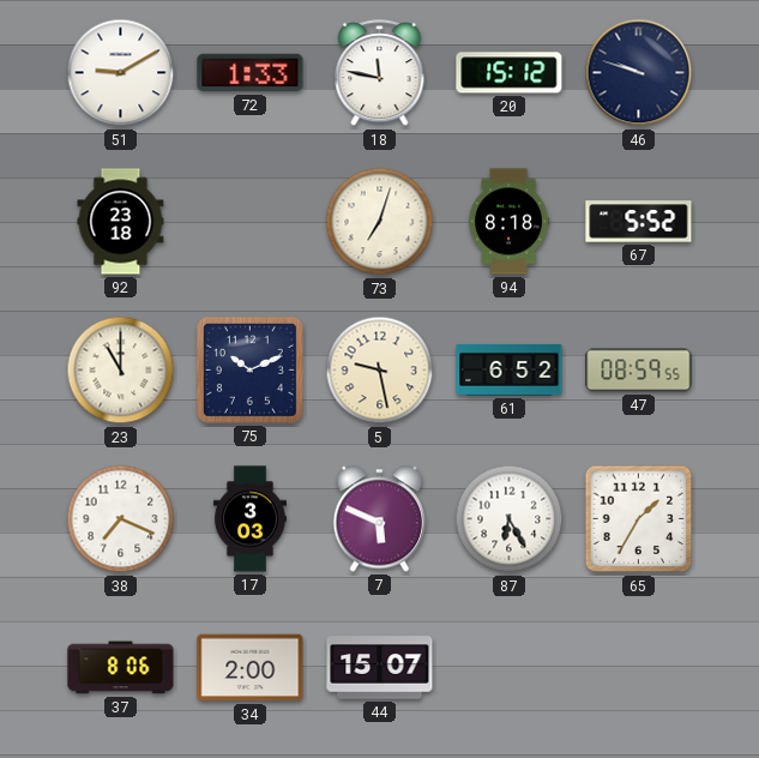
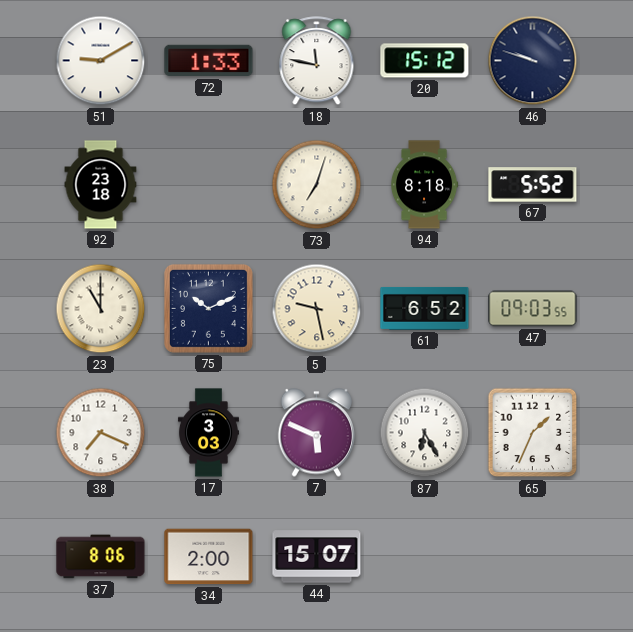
47: 08:59 -> 09:03
65: 1:35 -> 1:34
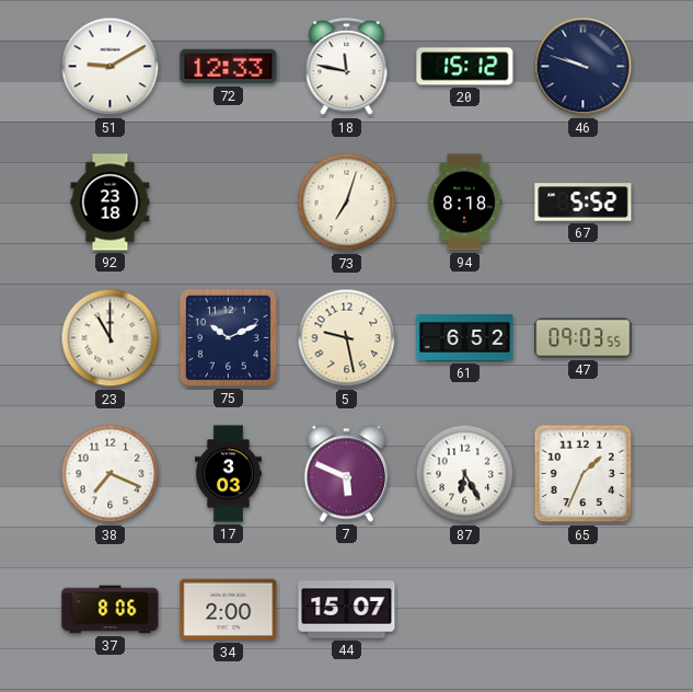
72: 1:33 -> 12:33
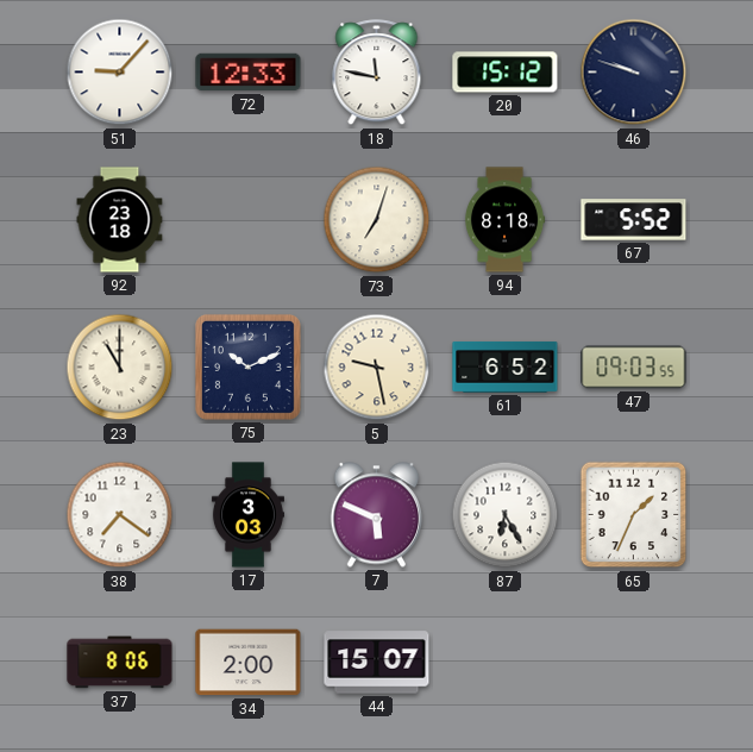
51: 9:10 -> 9:07
38: 7:19 -> 7:21
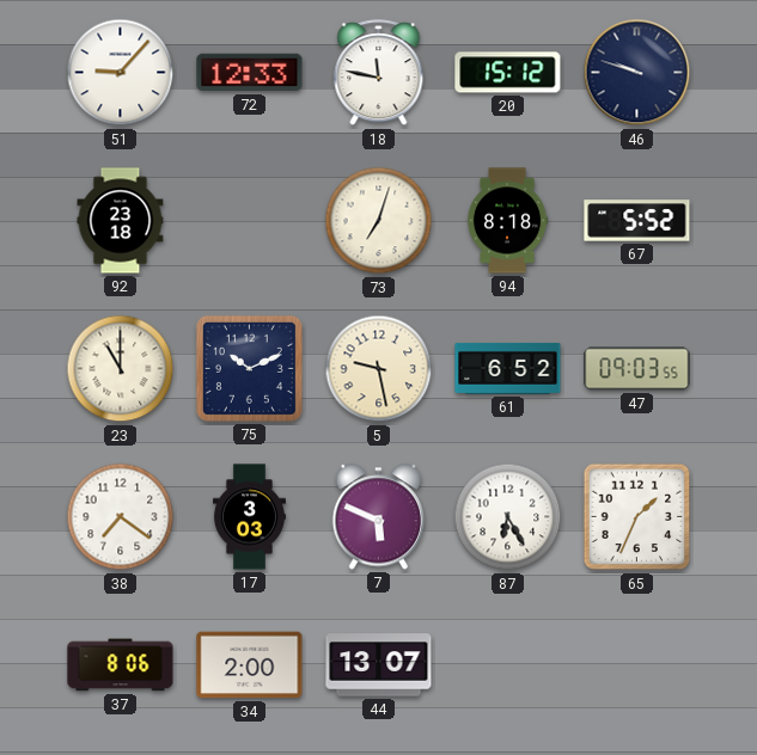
44: 15:07 -> 13:07
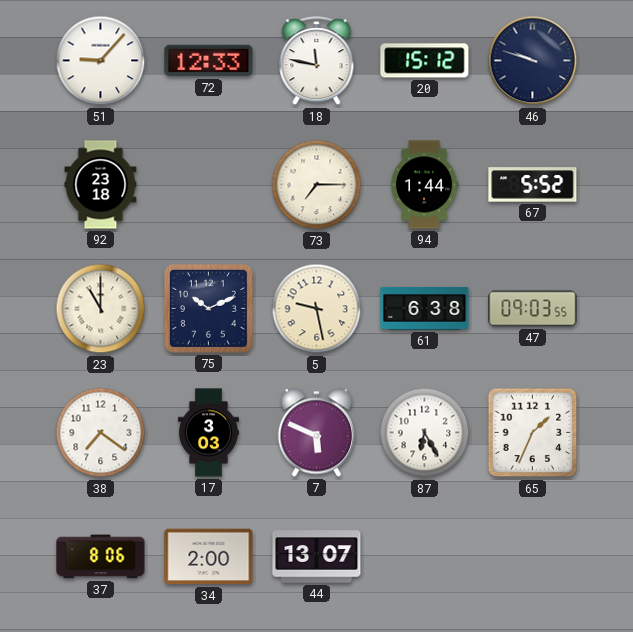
73: 7:03 -> 7:15
94: 8:18 -> 1:44
61: 6:52 -> 6:38
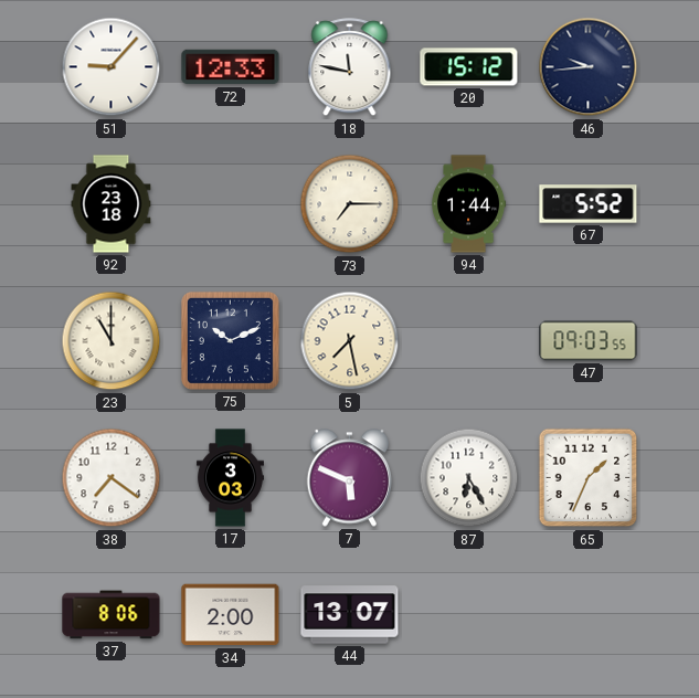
46: 9:48 -> 9:44
5: 9:28 -> 7:28
61: 6:38 -> none
